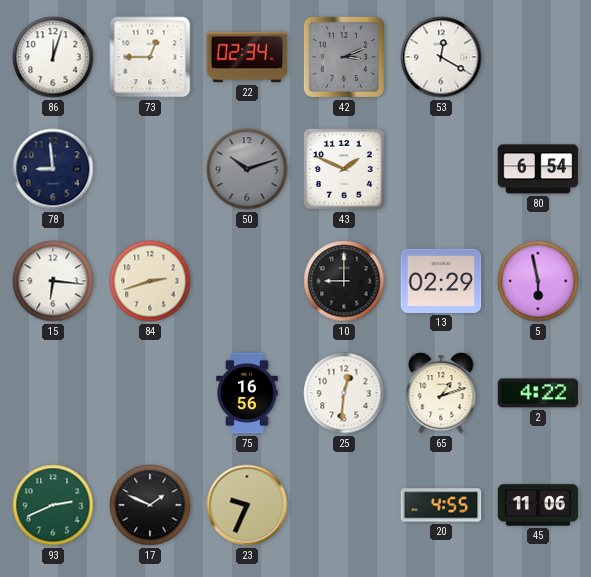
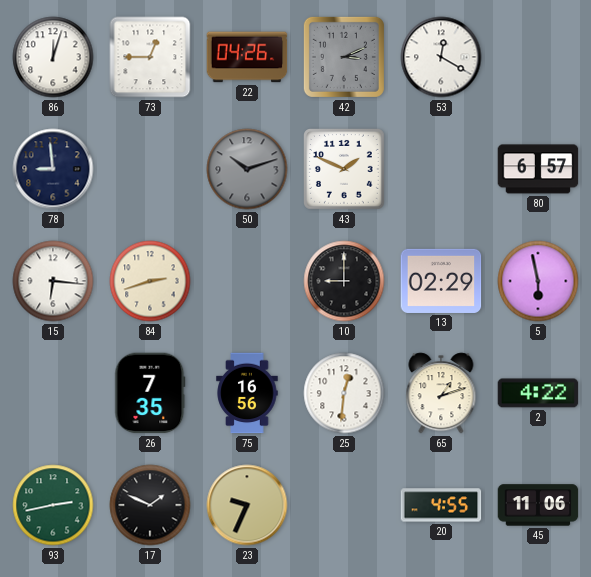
22: 02:34 -> 04:26
80: 6:54 -> 6:57
26: none -> 7:35
93: 2:41 -> 2:43
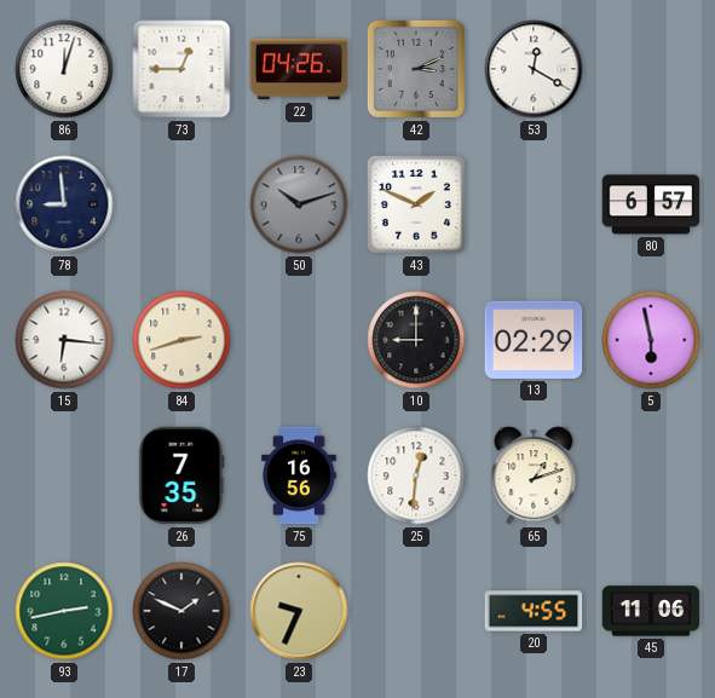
2: 4:22 -> none
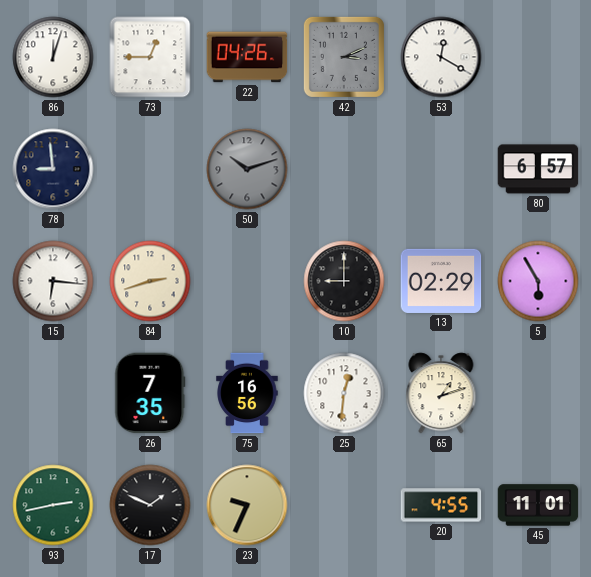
43: 1:49 -> none
5: 5:58 -> 5:55
45: 11:06 -> 11:01
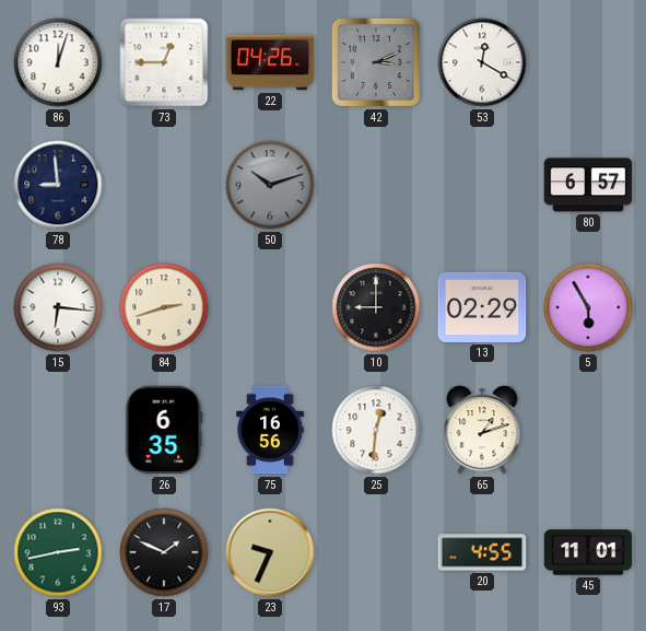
26: 7:35 -> 6:35
